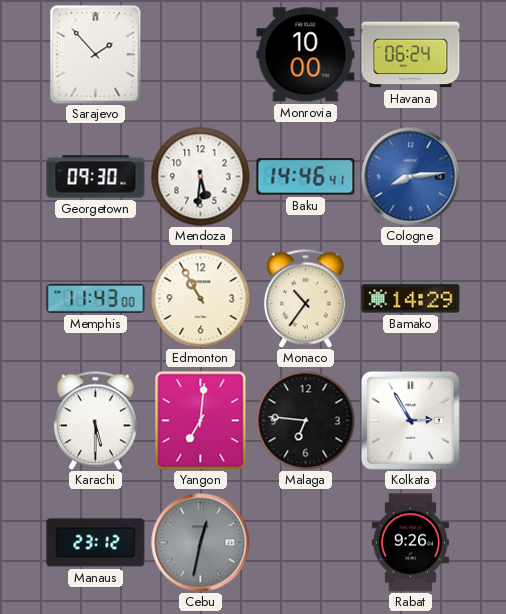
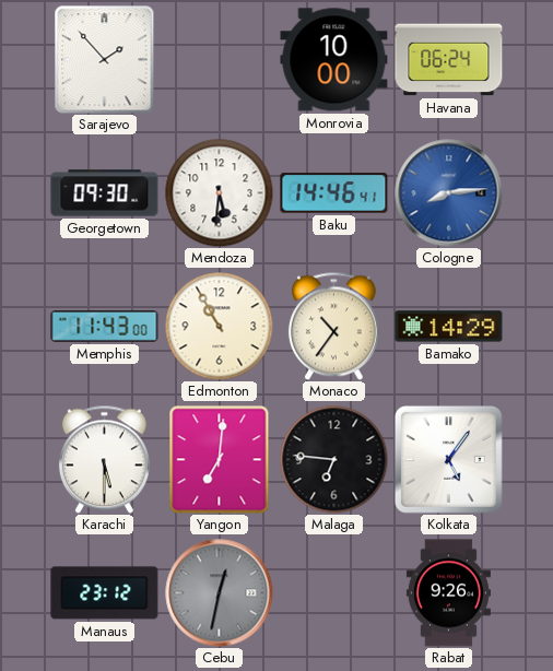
Kolkata: 2:55 -> 5:06
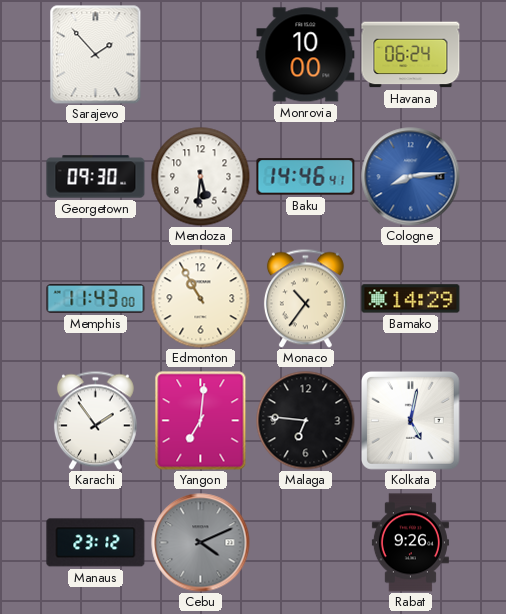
Karachi: 5:30 -> 1:54
Kolkata: 5:06 -> 5:02
Cebu: 12:32 -> 4:11
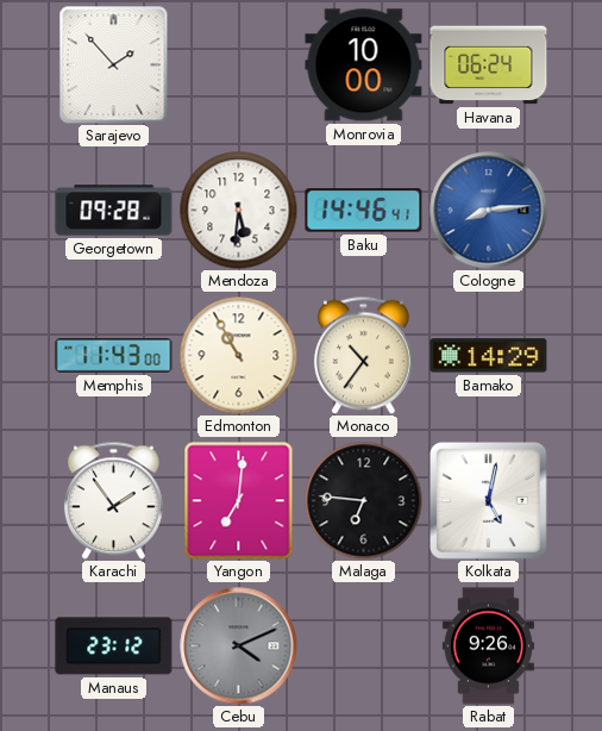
Georgetown: 09:30 -> 09:28
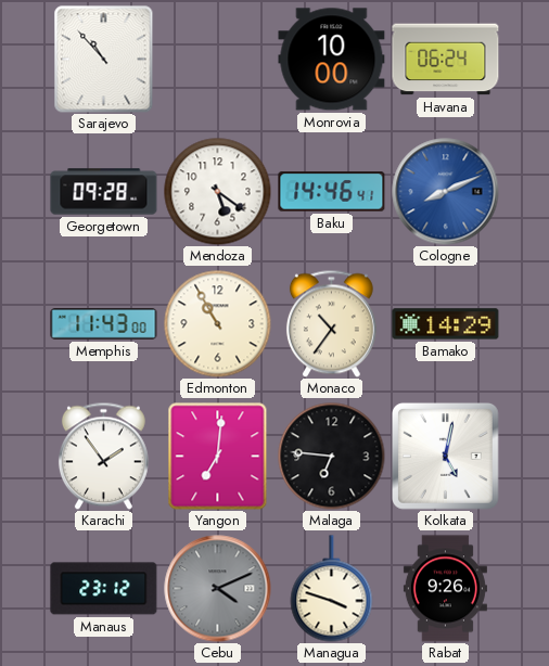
Sarajevo: 1:53 -> 10:53
Mendoza: 5:31 -> 5:21
Cologne: 8:14 -> 8:11
Managua: none -> 3:48
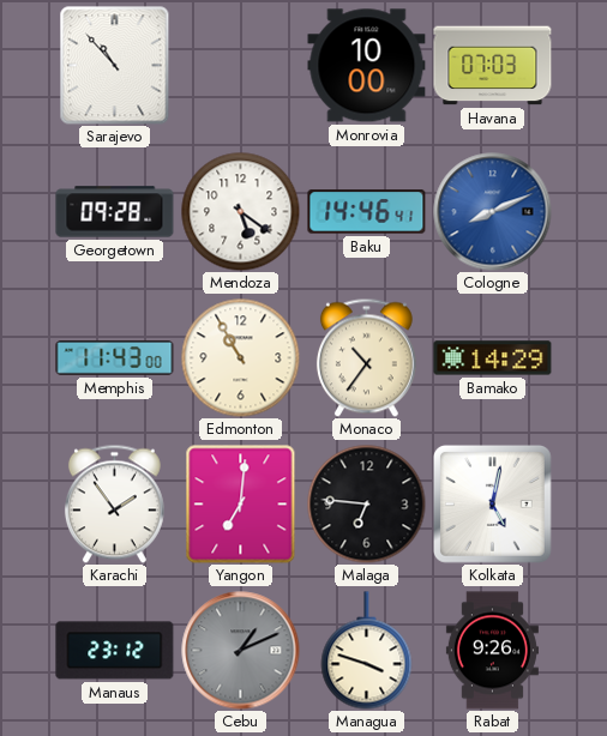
Havana: 06:24 -> 07:03
Cebu: 4:11 -> 1:11
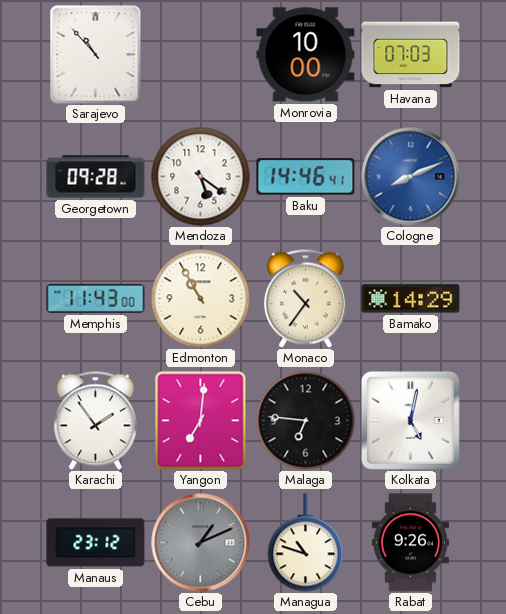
Managua: 3:48 -> 10:48
